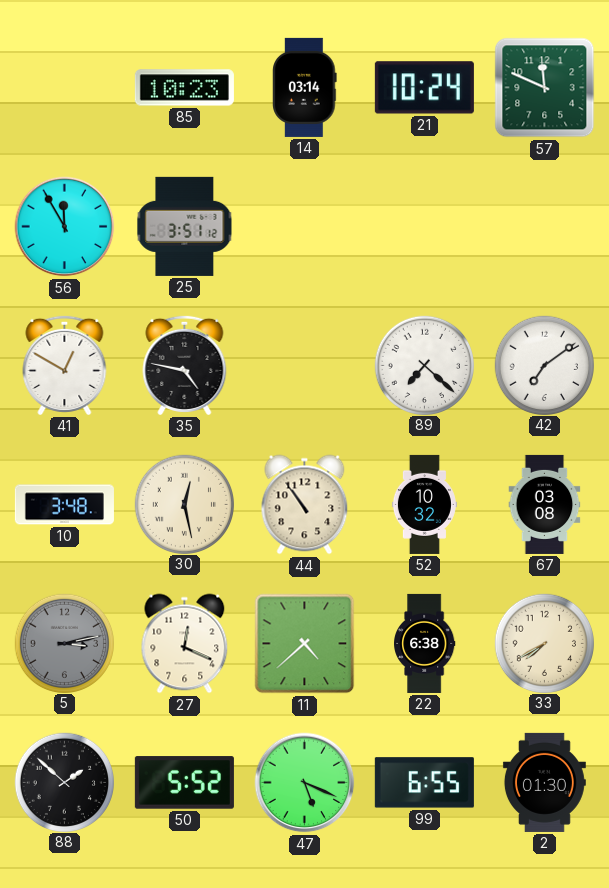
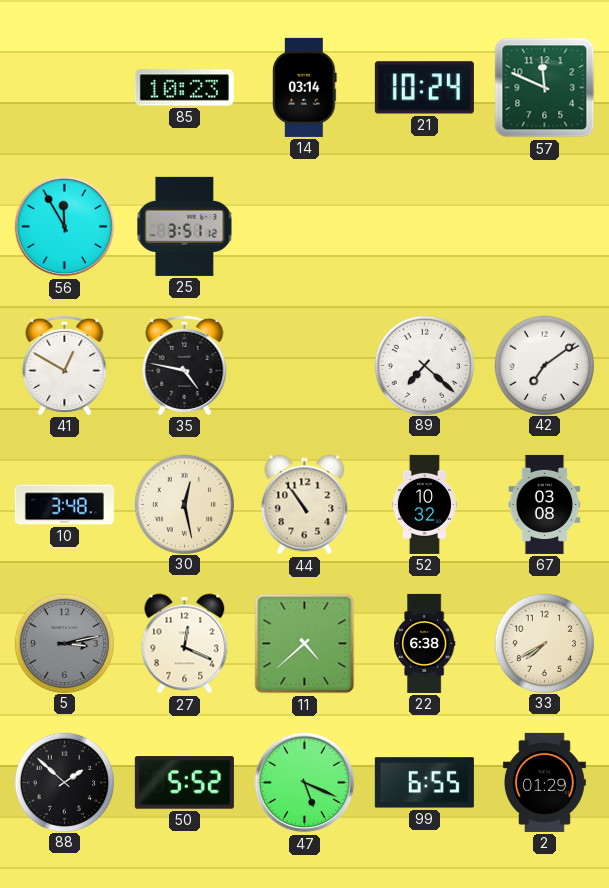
2: 01:30 -> 01:29
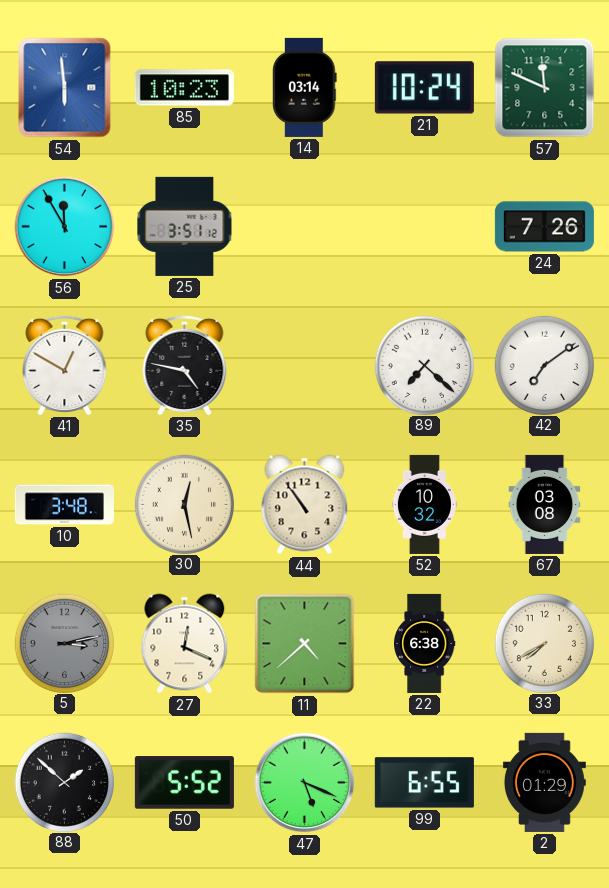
54: none -> 5:59
24: none -> 7:26
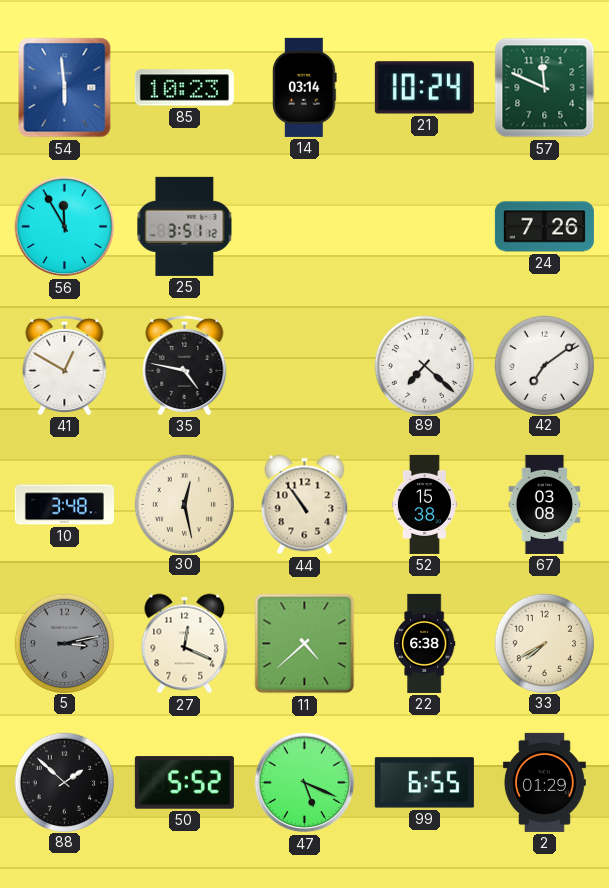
52: 10:32 -> 15:38
